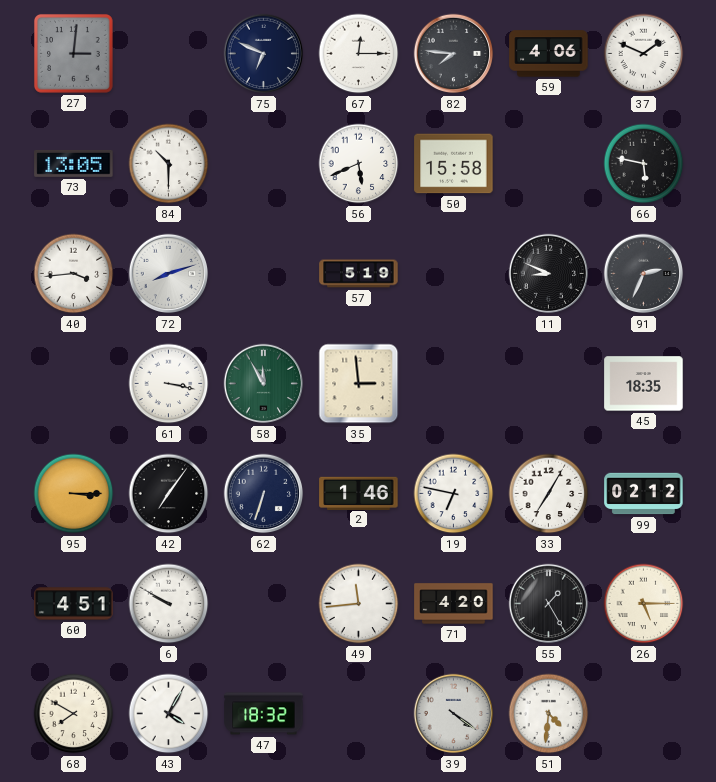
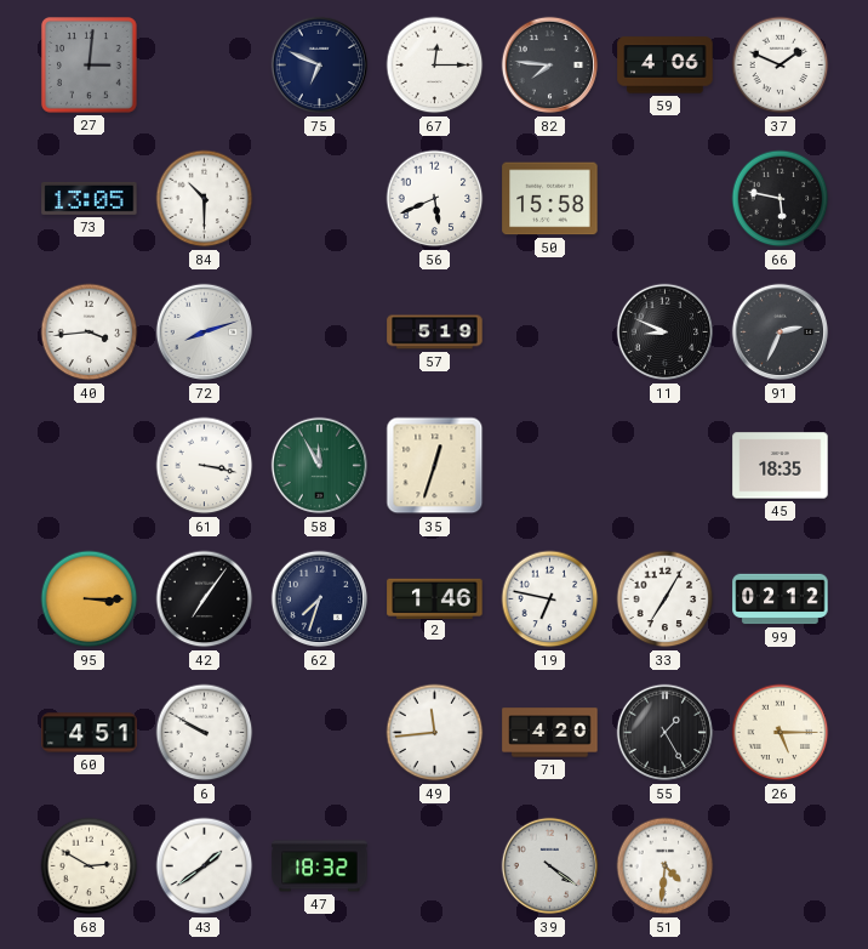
35: 2:59 -> 12:33
62: 6:33 -> 7:33
68: 7:50 -> 2:50
43: 4:05 -> 1:39
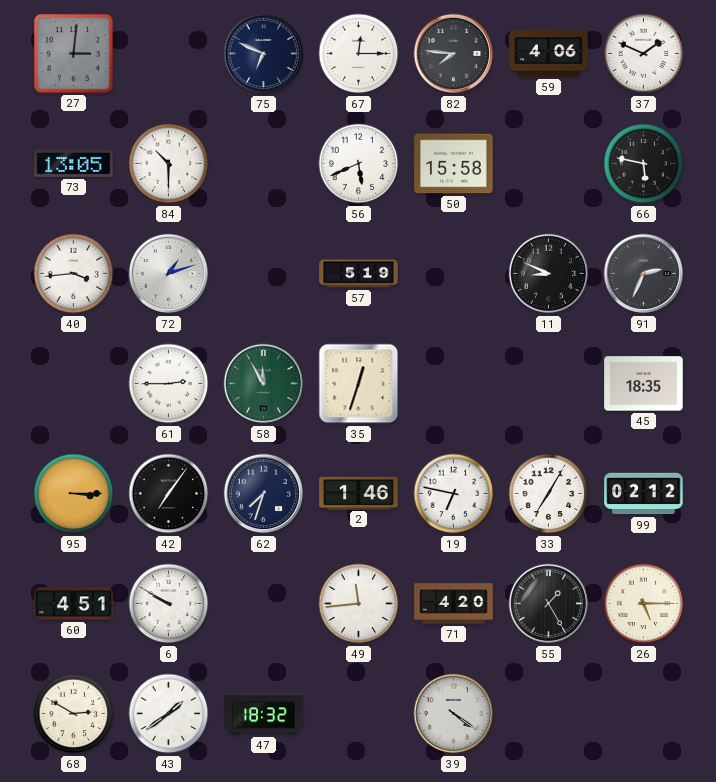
72: 8:12 -> 1:12
61: 3:17 -> 2:45
51: 4:31 -> none
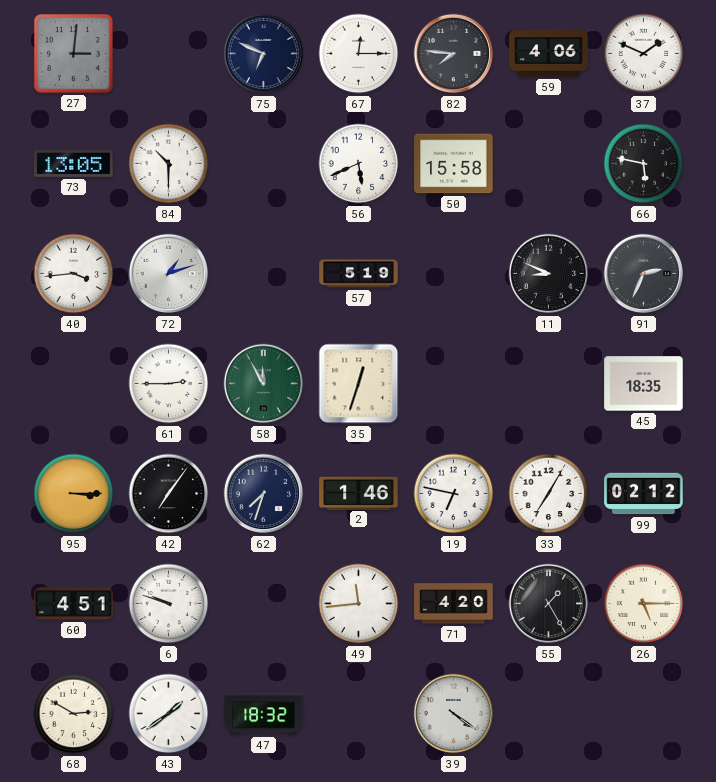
6: 9:50 -> 9:48
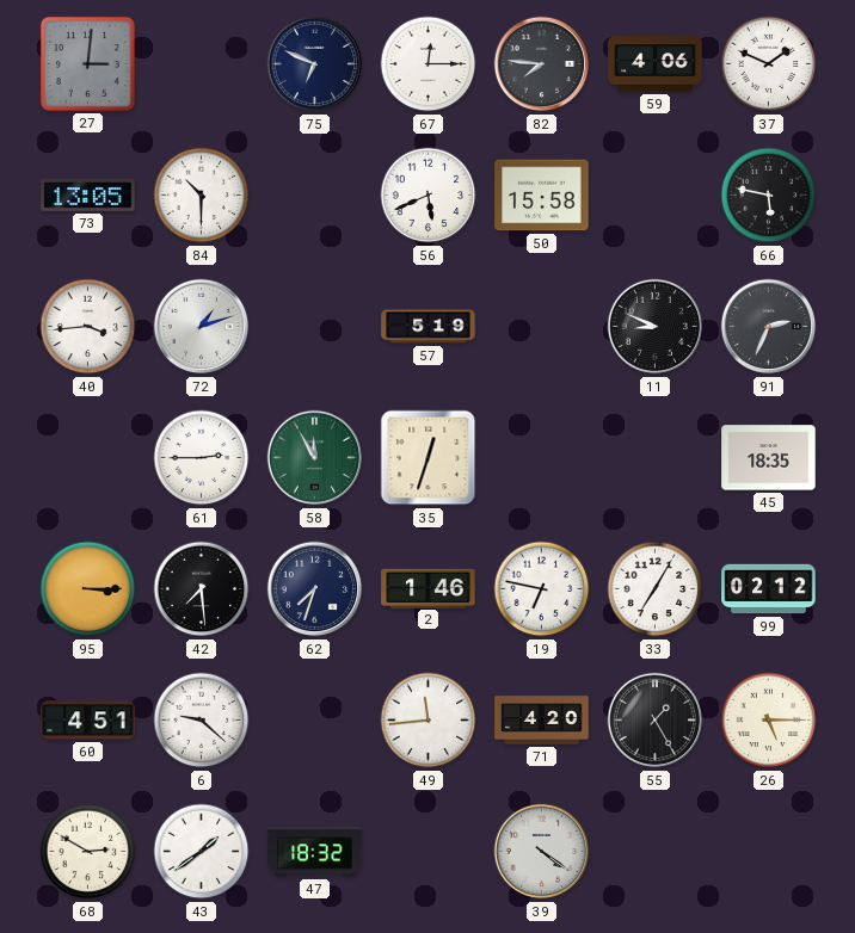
42: 7:06 -> 7:29
6: 9:48 -> 9:22
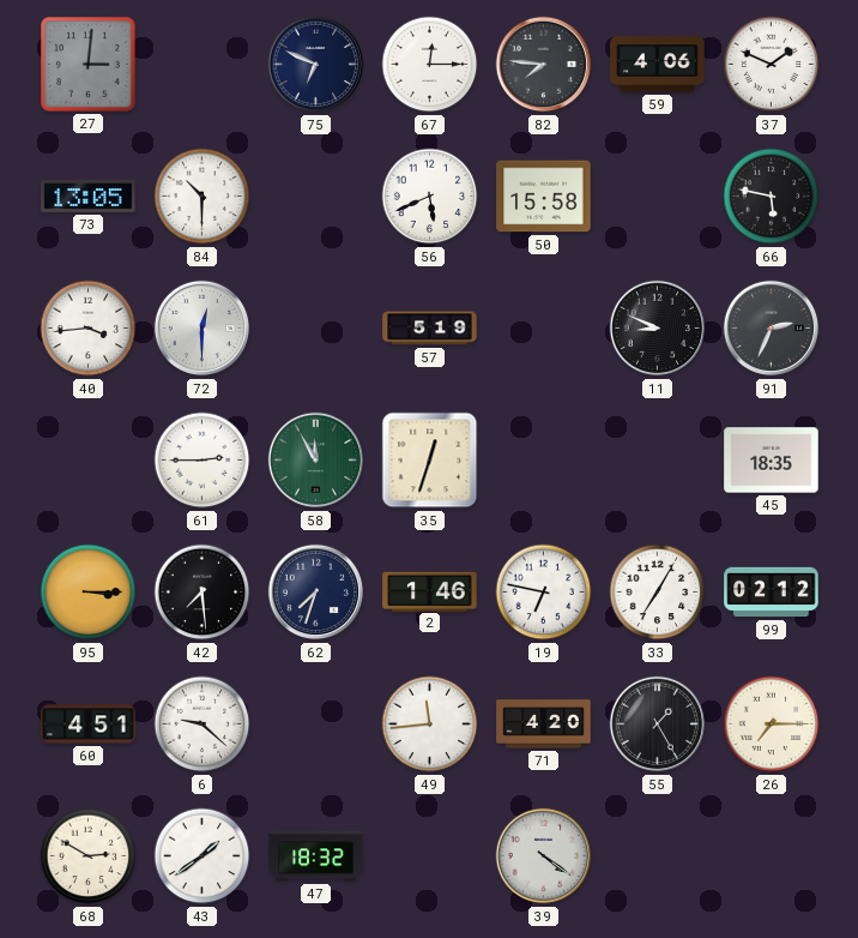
72: 1:12 -> 12:30
26: 5:15 -> 7:15
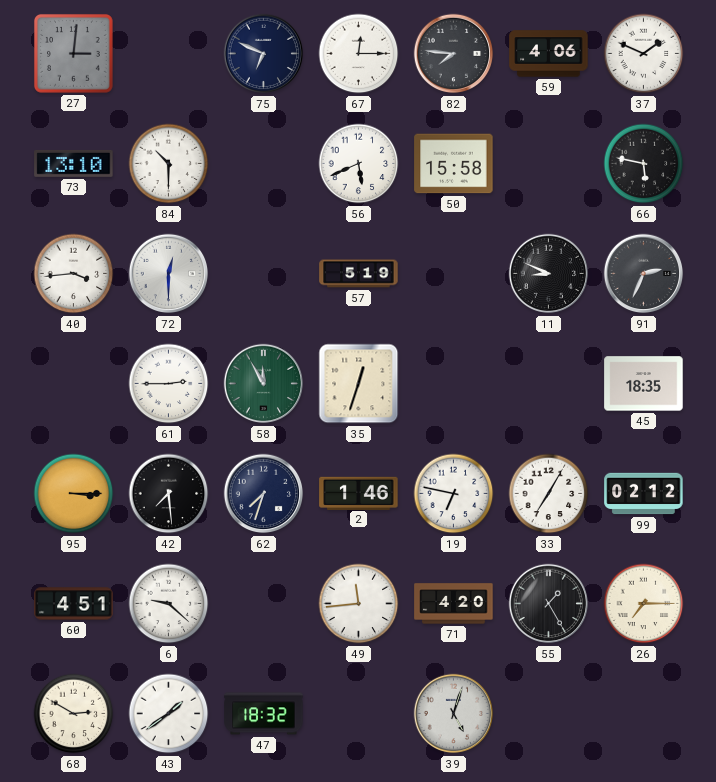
73: 13:05 -> 13:10
39: 4:21 -> 5:03
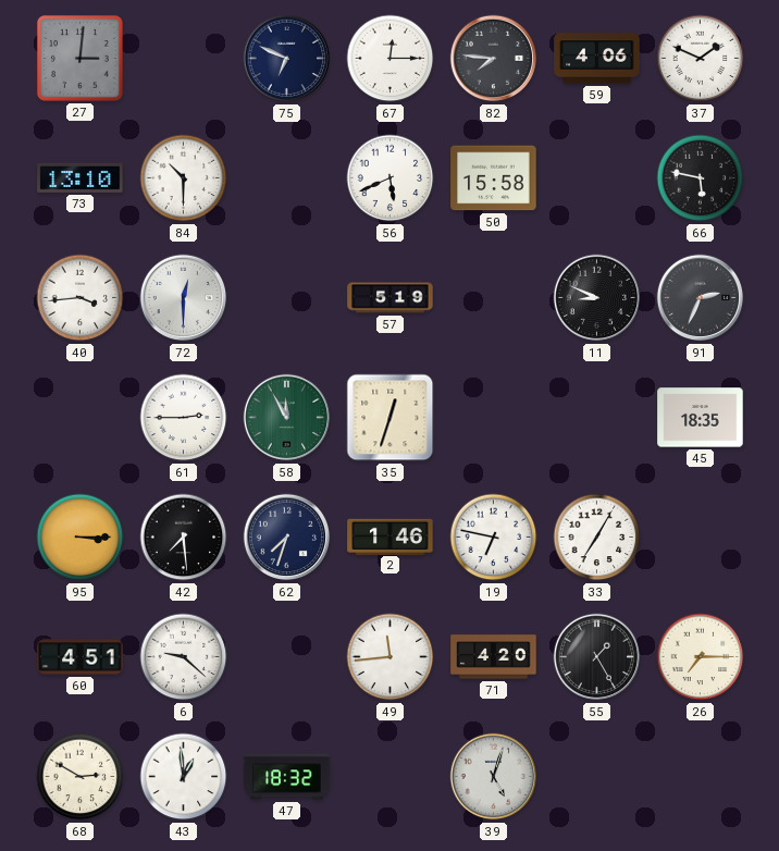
99: 02:12 -> none
43: 1:39 -> 12:59
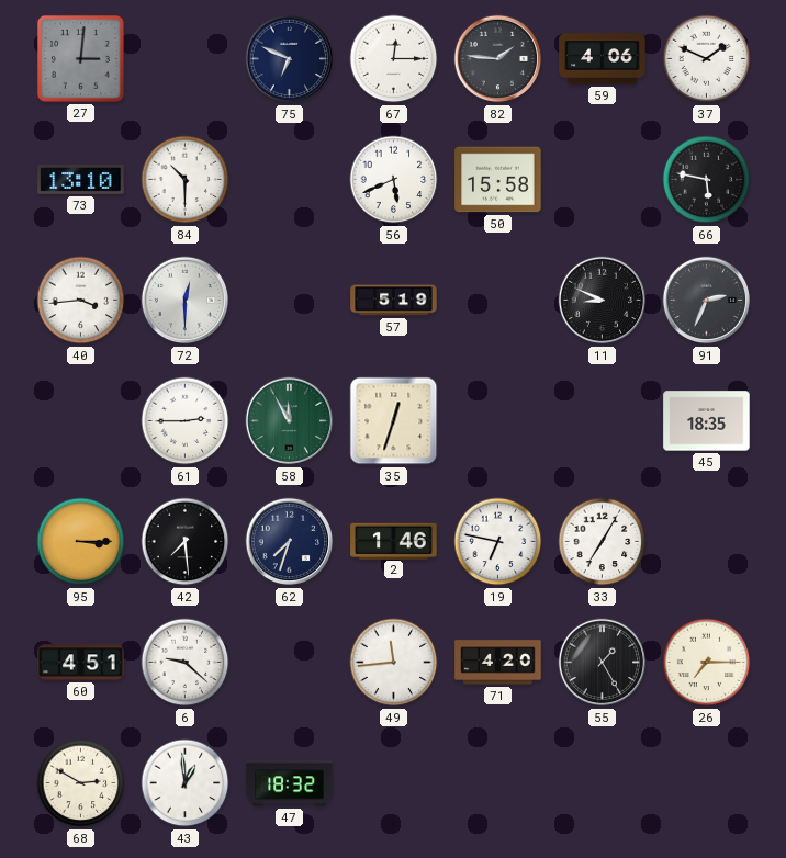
82: 7:46 -> 1:46
39: 5:03 -> none
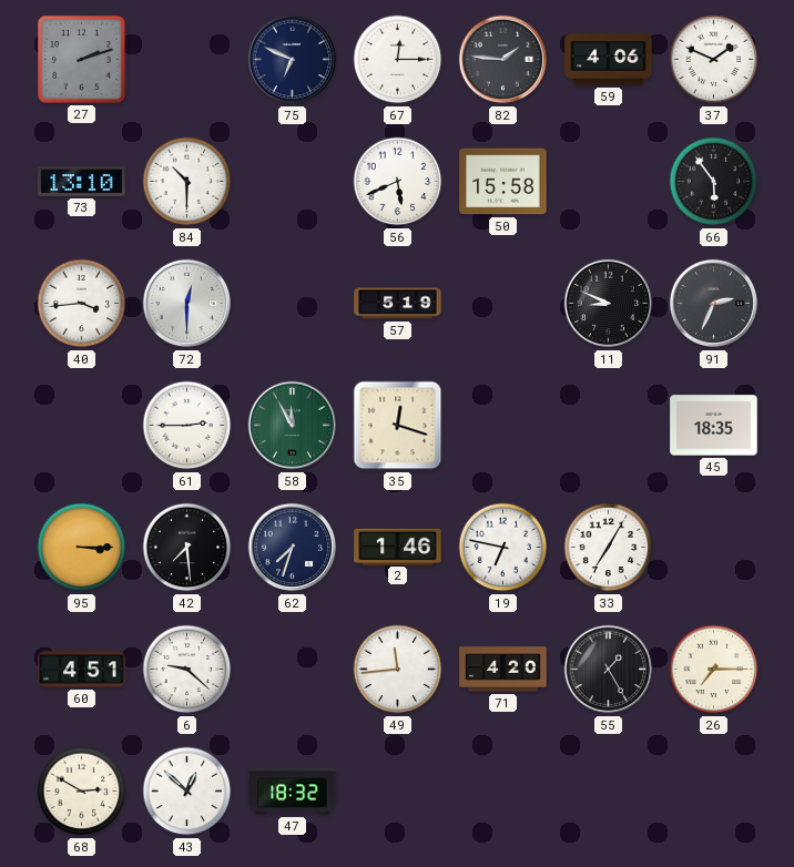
27: 3:01 -> 2:12
66: 5:47 -> 5:54
35: 12:33 -> 12:18
43: 12:59 -> 12:52
